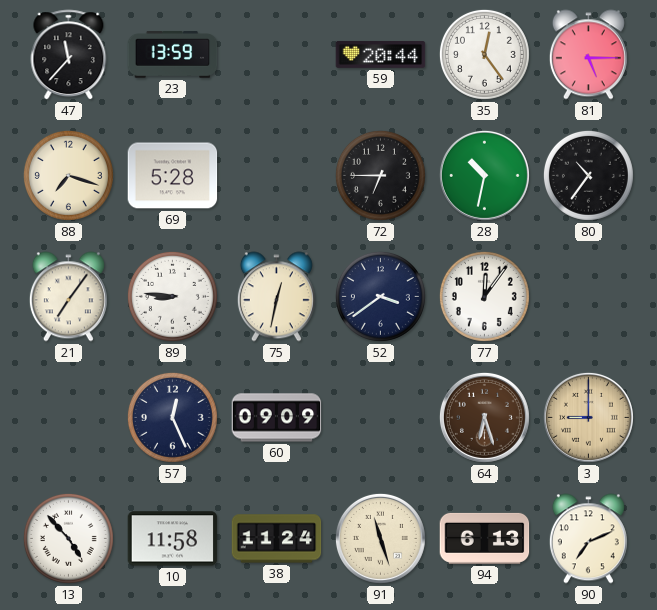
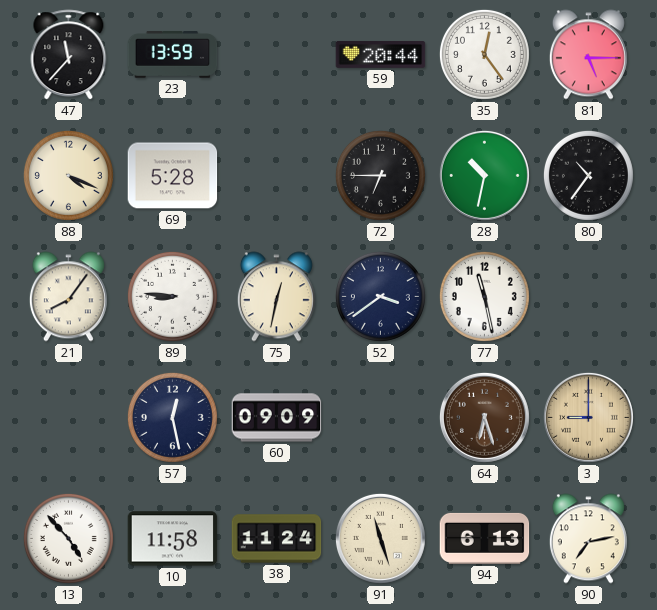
88: 7:18 -> 4:19
21: 7:06 -> 8:06
77: 12:06 -> 11:28
57: 12:26 -> 12:28
90: 7:11 -> 7:13
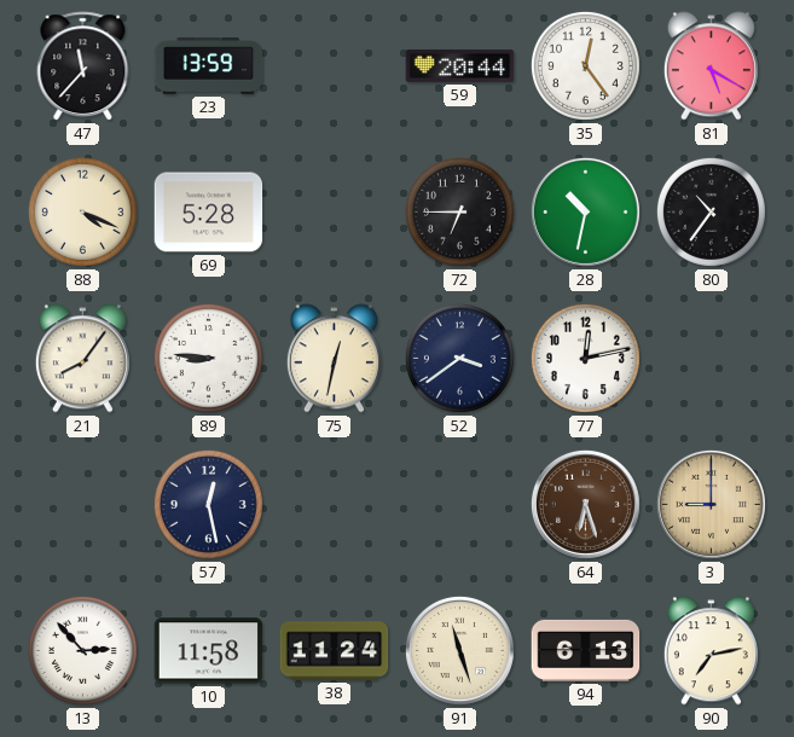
81: 5:15 -> 5:20
77: 11:28 -> 12:13
60: 09:09 -> none
13: 4:53 -> 2:53
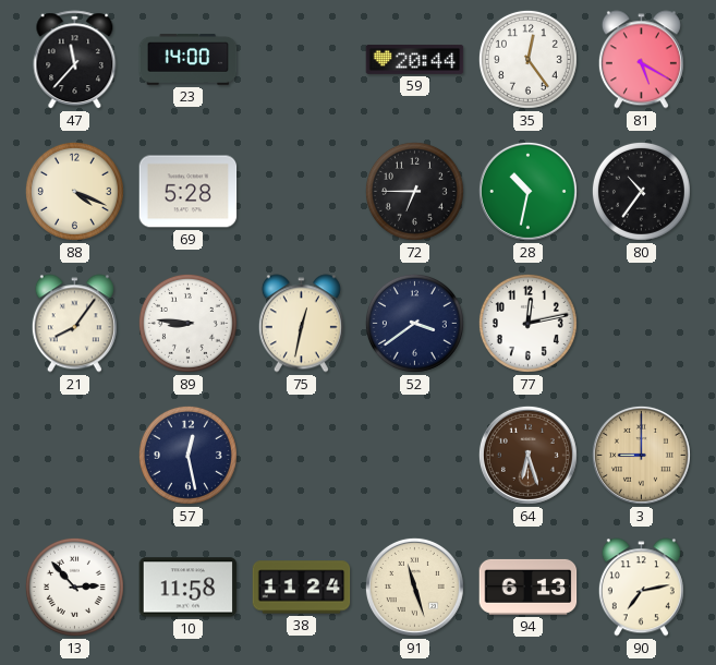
23: 13:59 -> 14:00
